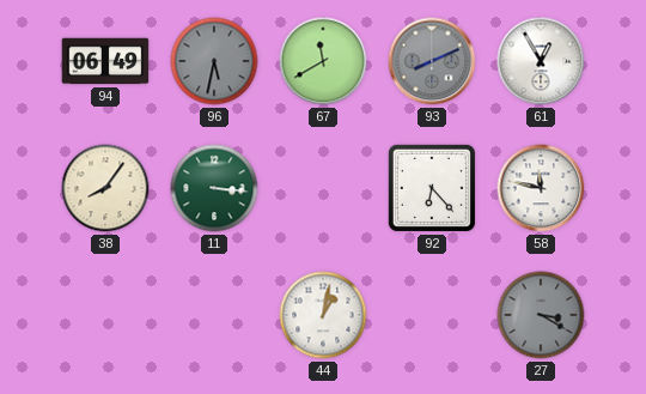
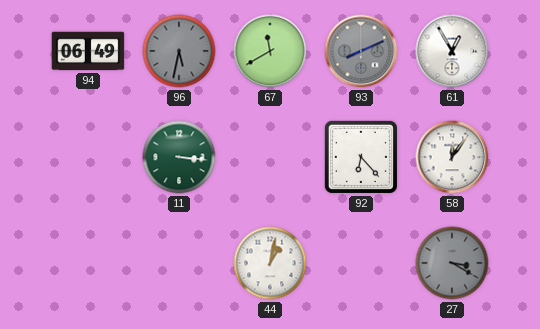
38: 8:06 -> none
58: 11:47 -> 12:06
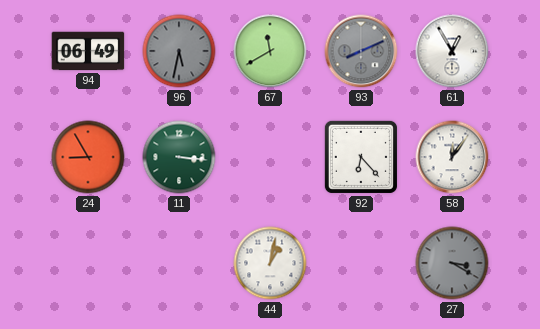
24: none -> 8:55
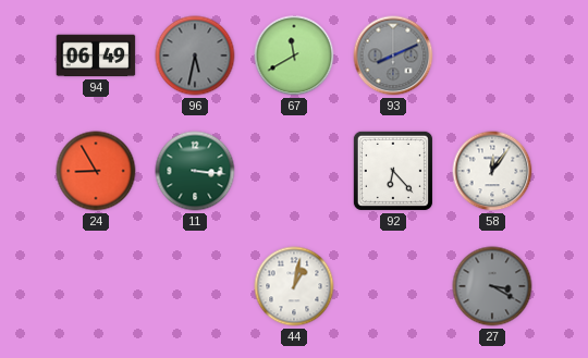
61: 12:55 -> none
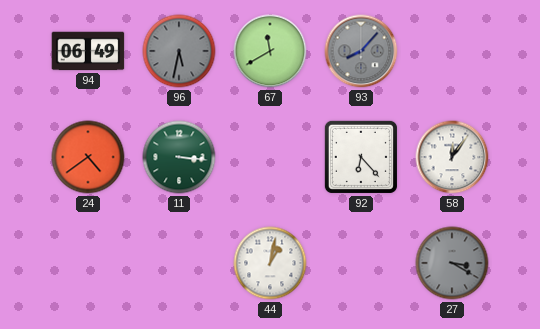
93: 8:11 -> 8:07
24: 8:55 -> 4:39
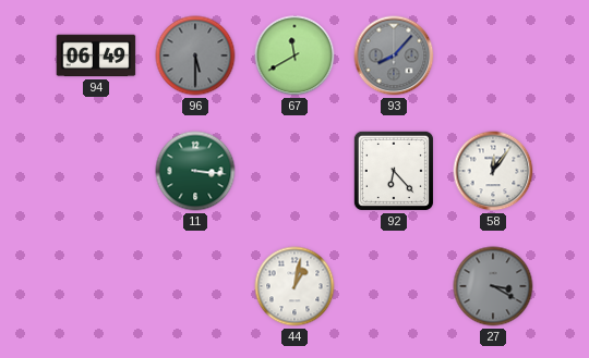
96: 5:32 -> 5:30
24: 4:39 -> none
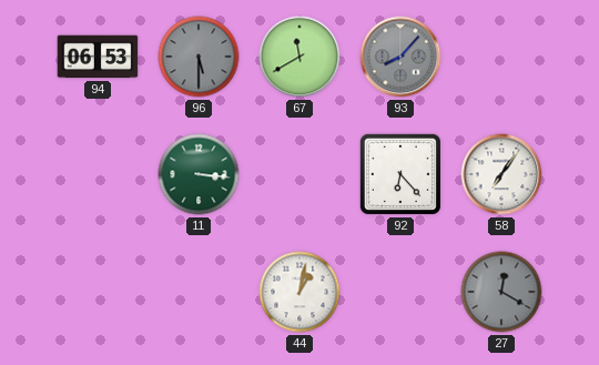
94: 06:49 -> 06:53
58: 12:06 -> 7:06
27: 3:20 -> 12:20
